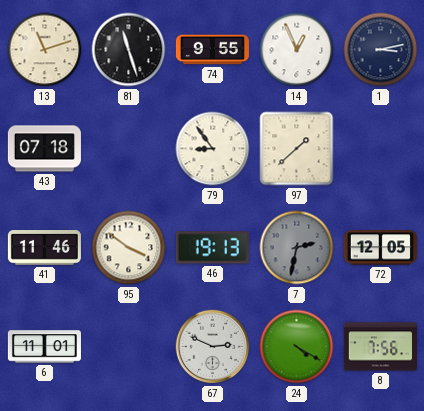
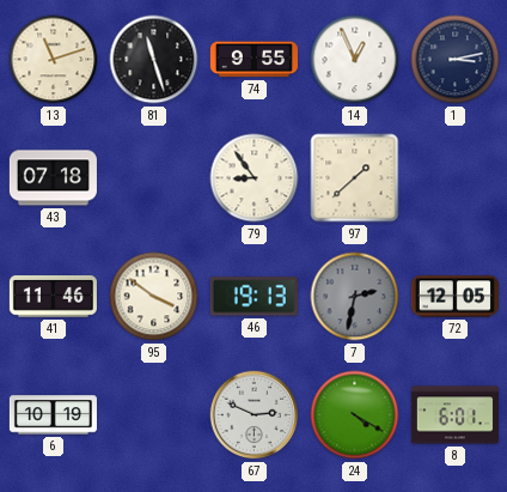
6: 11:01 -> 10:19
8: 7:56 -> 6:01
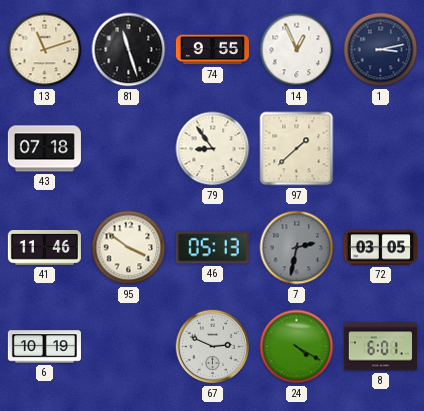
46: 19:13 -> 05:13
72: 12:05 -> 03:05
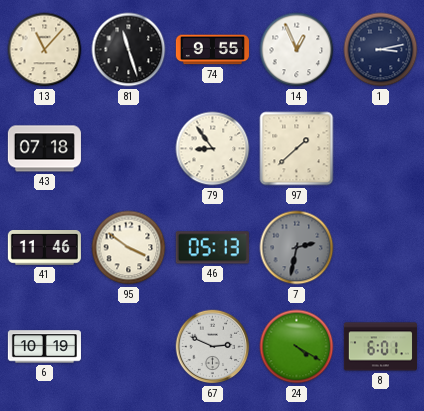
13: 11:12 -> 11:07
72: 03:05 -> none
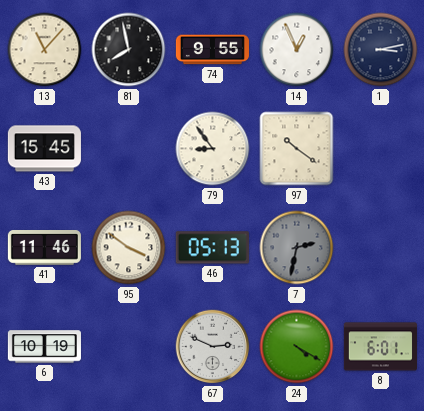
81: 11:27 -> 7:58
43: 07:18 -> 15:45
97: 1:38 -> 10:21
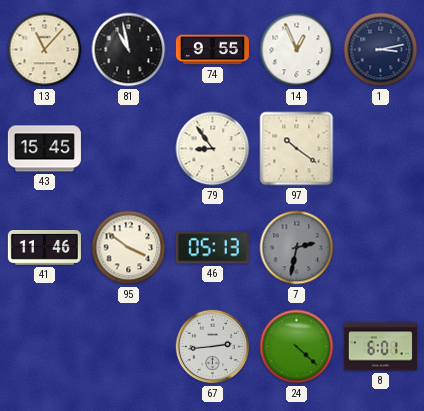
81: 7:58 -> 10:58
6: 10:19 -> none
67: 2:49 -> 2:44
24: 4:20 -> 4:22
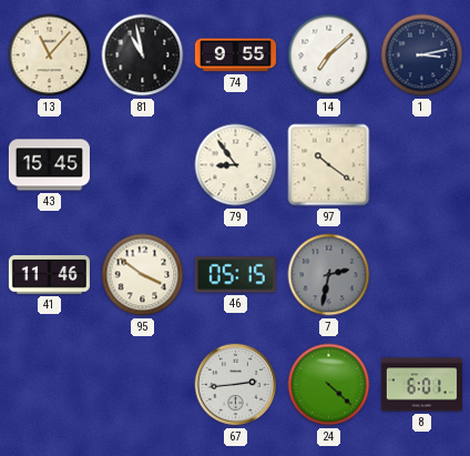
14: 12:56 -> 7:08
46: 05:13 -> 05:15
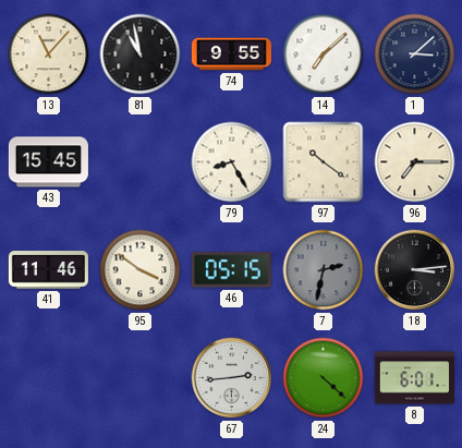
1: 3:13 -> 3:08
79: 8:54 -> 8:25
96: none -> 7:15
18: none -> 3:14
